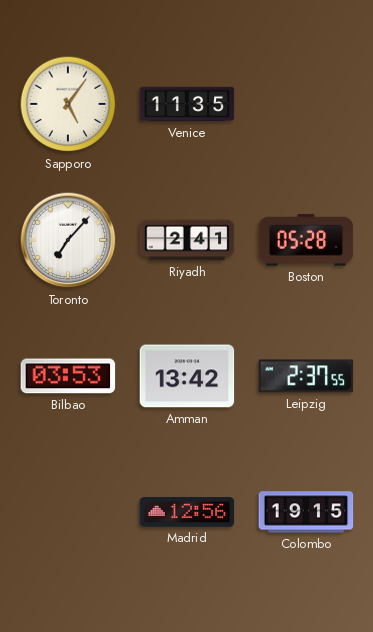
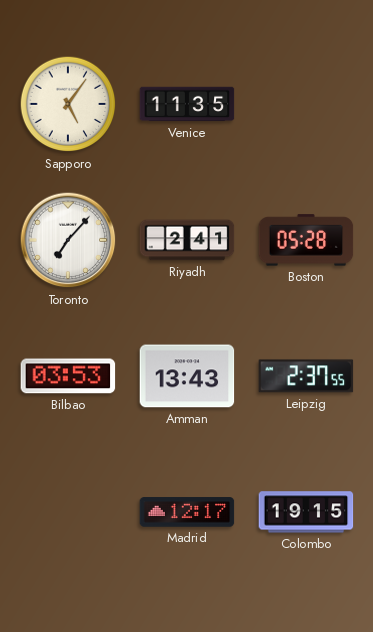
Amman: 13:42 -> 13:43
Madrid: 12:56 -> 12:17
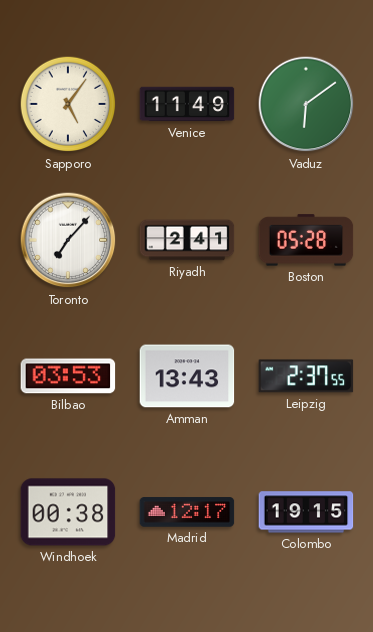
Venice: 11:35 -> 11:49
Vaduz: none -> 6:09
Windhoek: none -> 00:38
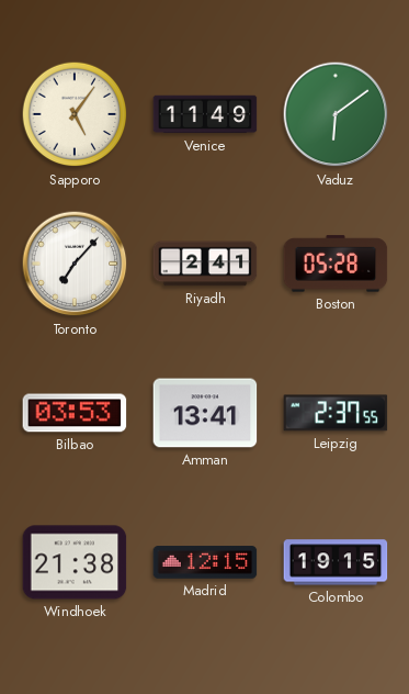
Amman: 13:43 -> 13:41
Windhoek: 00:38 -> 21:38
Madrid: 12:17 -> 12:15
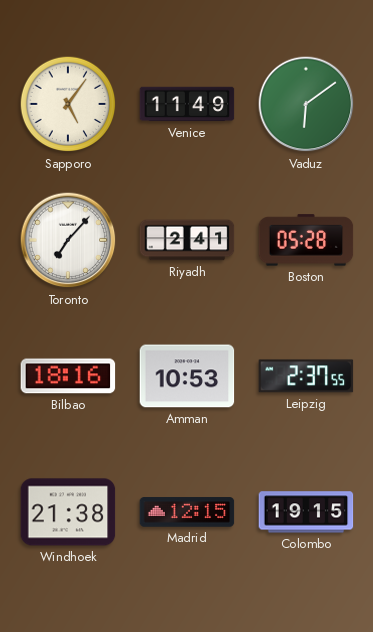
Bilbao: 03:53 -> 18:16
Amman: 13:41 -> 10:53
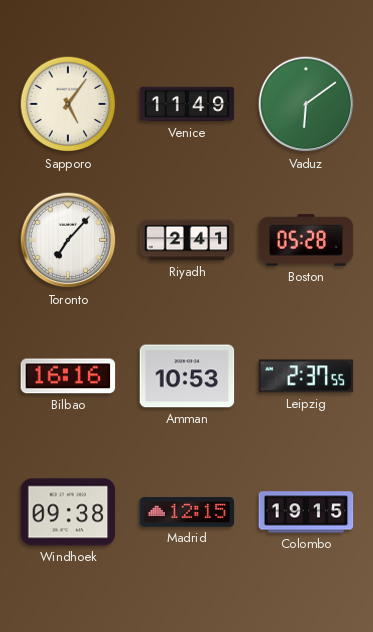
Bilbao: 18:16 -> 16:16
Windhoek: 21:38 -> 09:38
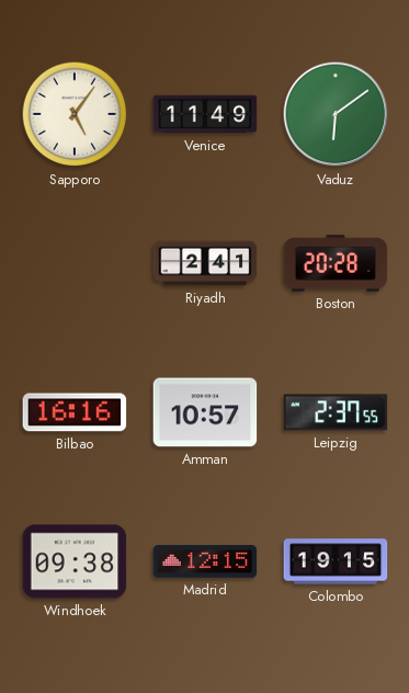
Toronto: 7:07 -> none
Boston: 05:28 -> 20:28
Amman: 10:53 -> 10:57
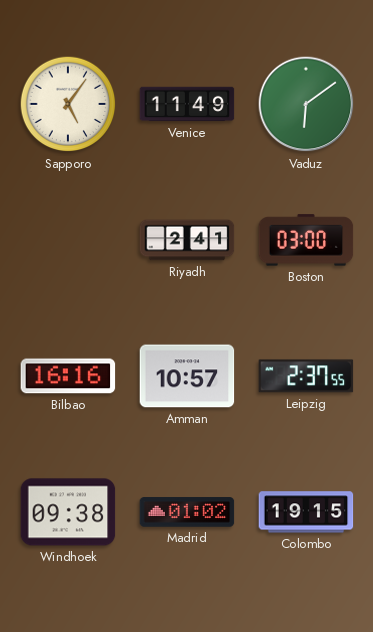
Boston: 20:28 -> 03:00
Madrid: 12:15 -> 01:02
